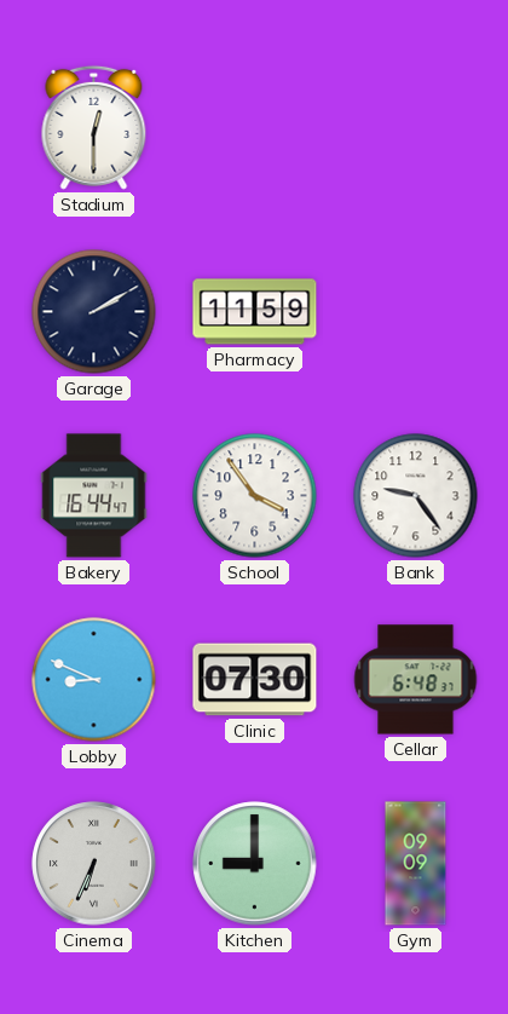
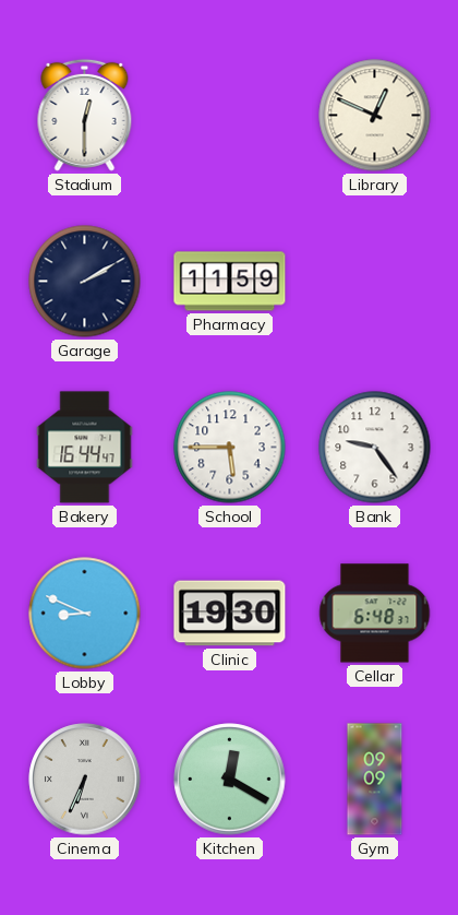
Library: none -> 12:49
School: 3:54 -> 5:45
Clinic: 07:30 -> 19:30
Kitchen: 9:00 -> 12:20
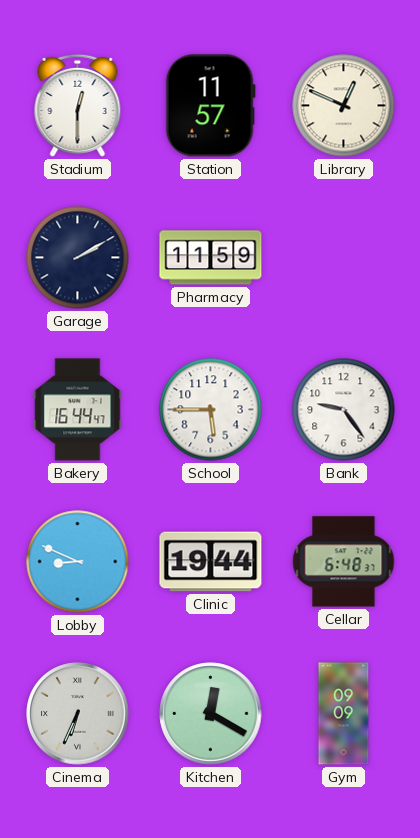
Station: none -> 11:57
Clinic: 19:30 -> 19:44
